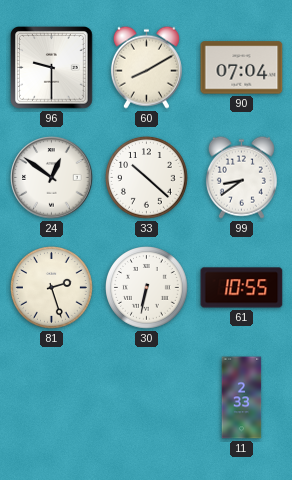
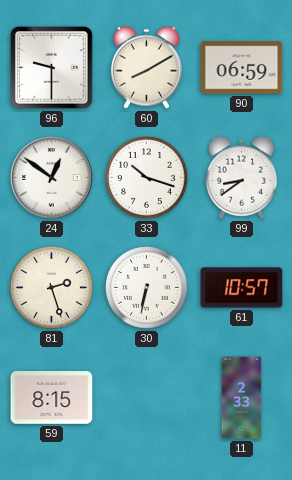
90: 07:04 -> 06:59
33: 10:22 -> 10:18
61: 10:55 -> 10:57
59: none -> 8:15
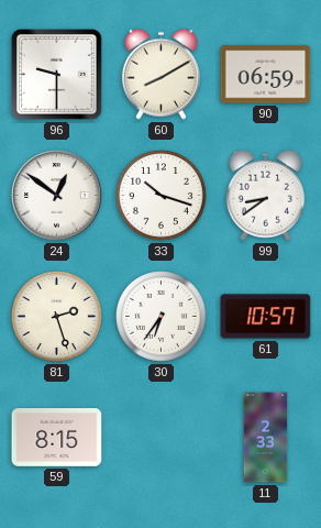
30: 6:32 -> 6:36
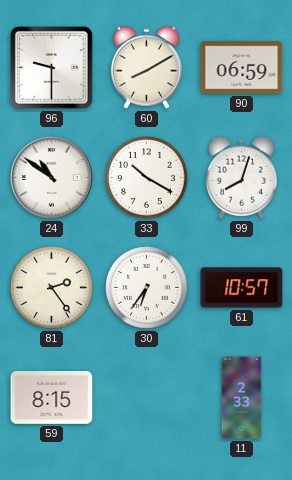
24: 12:51 -> 10:51
33: 10:18 -> 10:20
99: 8:39 -> 8:03
81: 2:27 -> 2:24
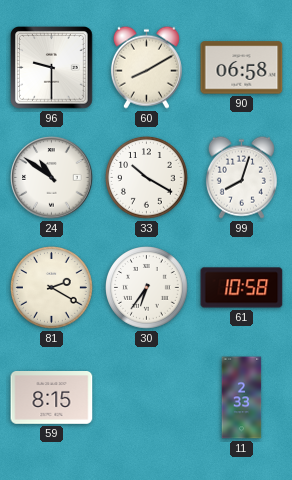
90: 06:59 -> 06:58
81: 2:24 -> 2:20
61: 10:57 -> 10:58
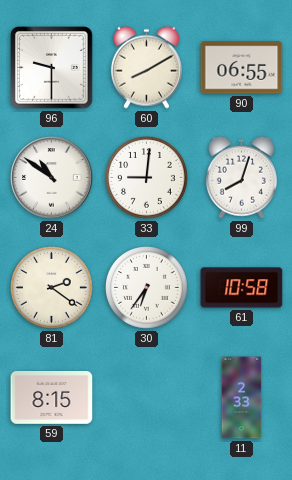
90: 06:58 -> 06:55
33: 10:20 -> 9:01
81: 2:20 -> 2:21
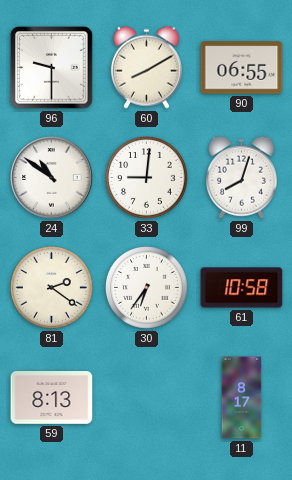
59: 8:15 -> 8:13
11: 2:33 -> 8:17
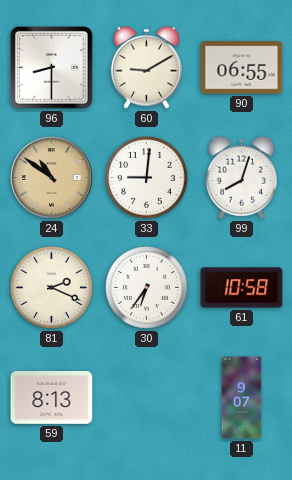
96: 9:30 -> 8:30
60: 8:10 -> 9:10
24 dial: white -> champagne
81: 2:21 -> 2:19
11: 8:17 -> 9:07
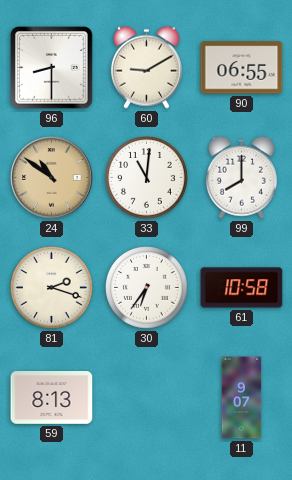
33: 9:01 -> 11:01
99: 8:03 -> 8:00
81: 2:19 -> 2:18
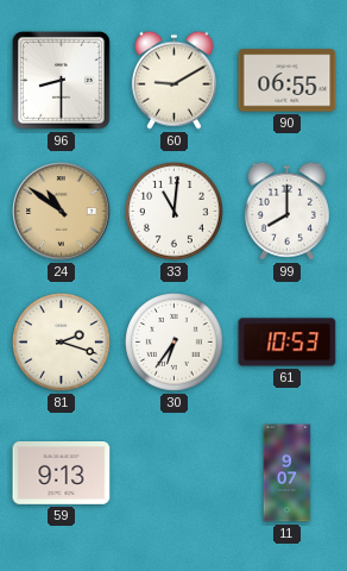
61: 10:58 -> 10:53
59: 8:13 -> 9:13
